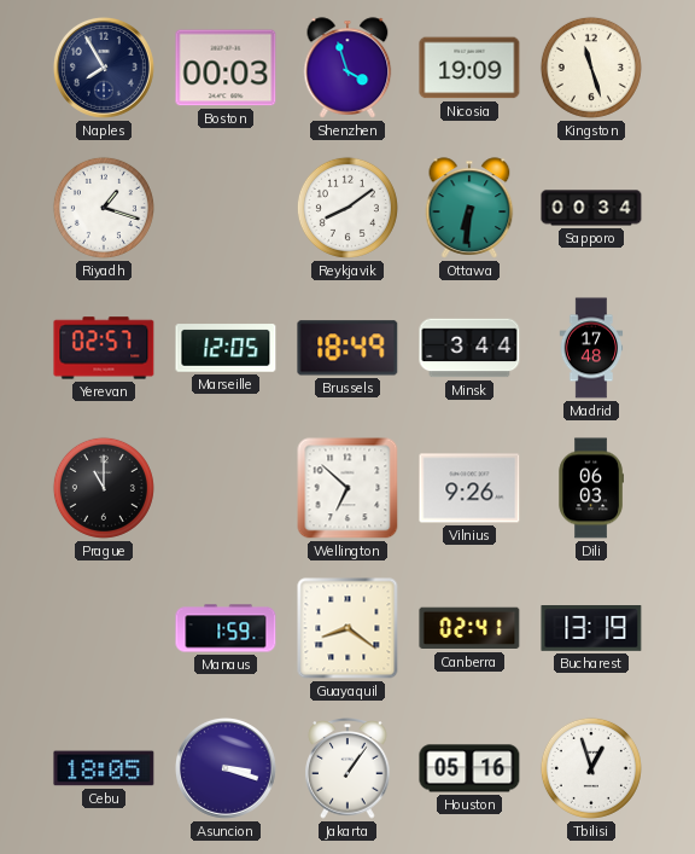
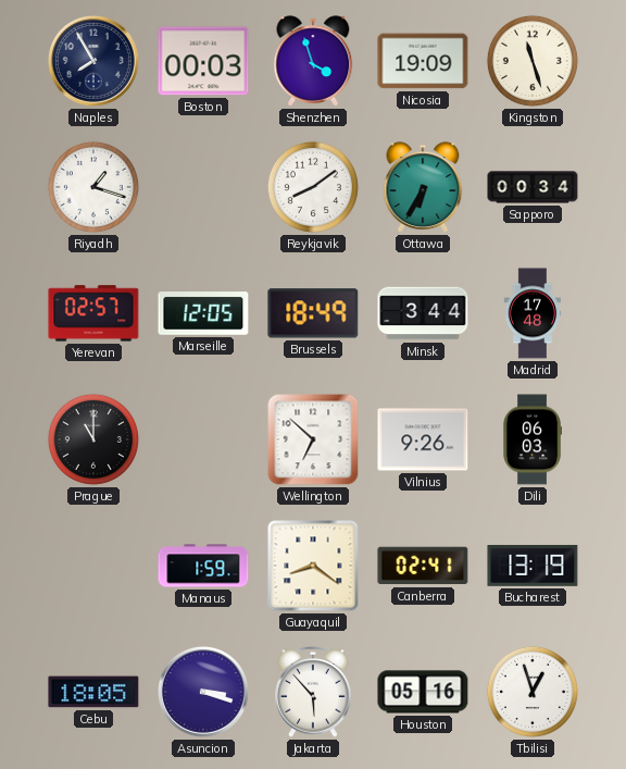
Ottawa: 6:31 -> 6:35
Jakarta: 1:06 -> 5:53
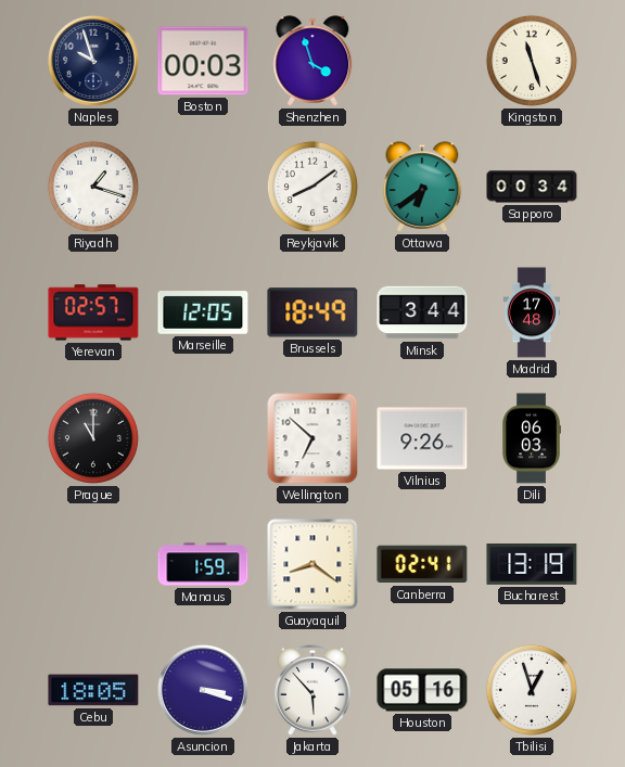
Naples: 7:55 -> 9:57
Nicosia: 19:09 -> none
Ottawa: 6:35 -> 6:39
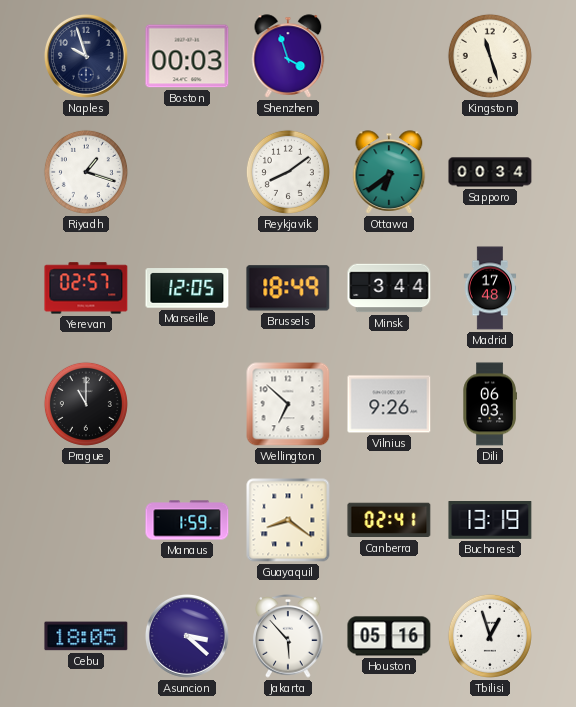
Asuncion: 3:18 -> 3:22
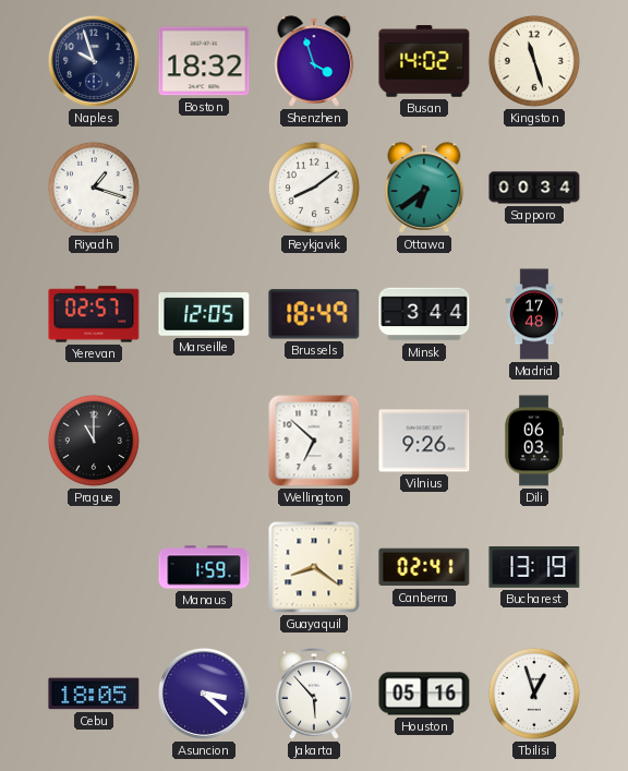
Boston: 00:03 -> 18:32
Busan: none -> 14:02
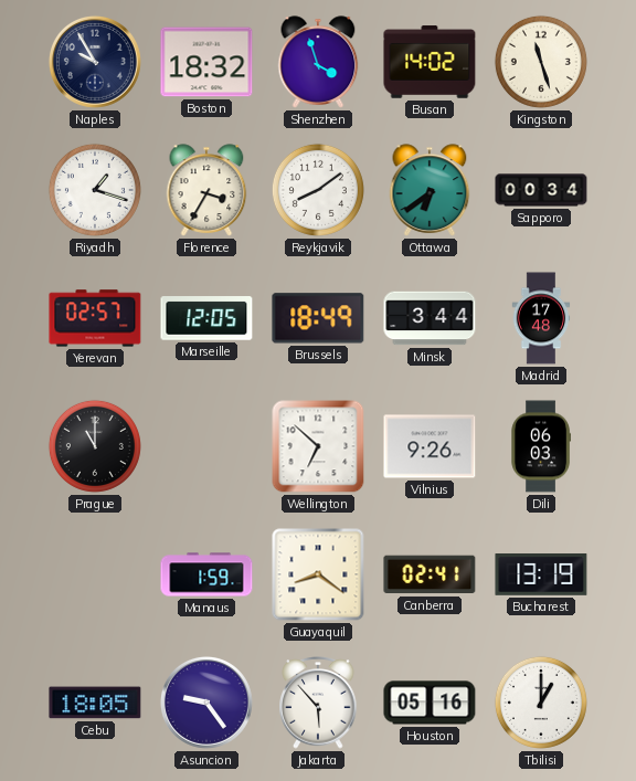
Naples: 9:57 -> 9:55
Florence: none -> 3:35
Asuncion: 3:22 -> 9:24
Tbilisi: 12:57 -> 1:00
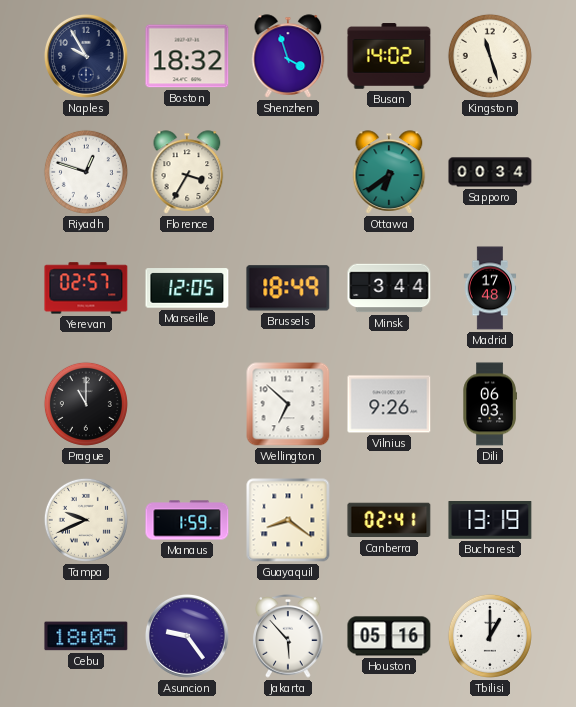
Riyadh: 1:18 -> 12:48
Reykjavik: 8:09 -> none
Tampa: none -> 9:41
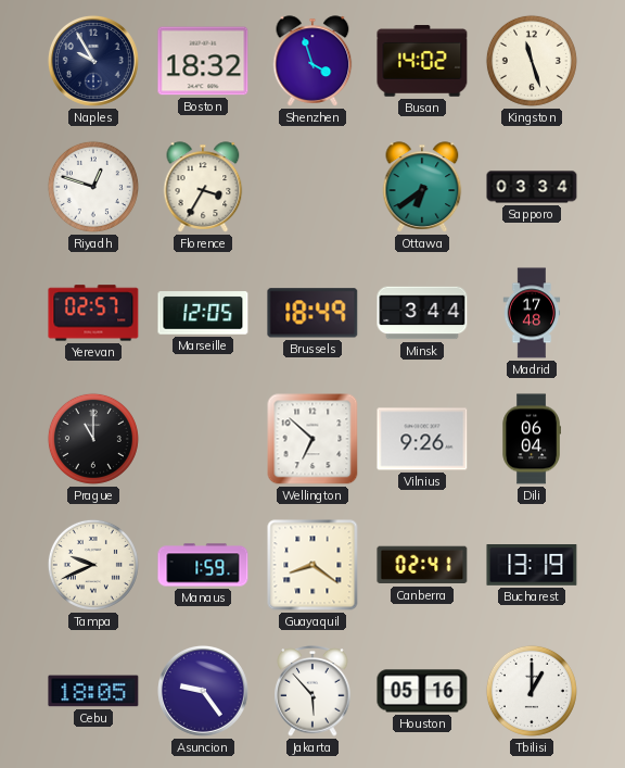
Sapporo: 00:34 -> 03:34
Dili: 06:03 -> 06:04
